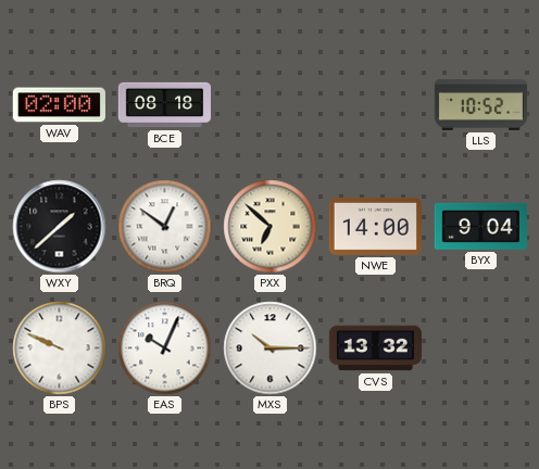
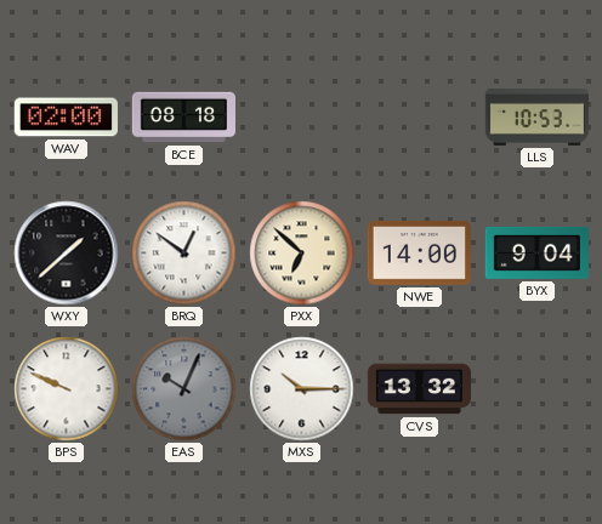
LLS: 10:52 -> 10:53
EAS dial: white -> grey
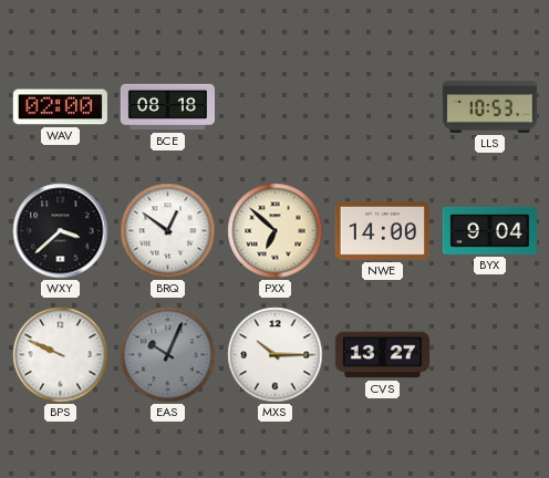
WXY: 1:38 -> 3:38
CVS: 13:32 -> 13:27
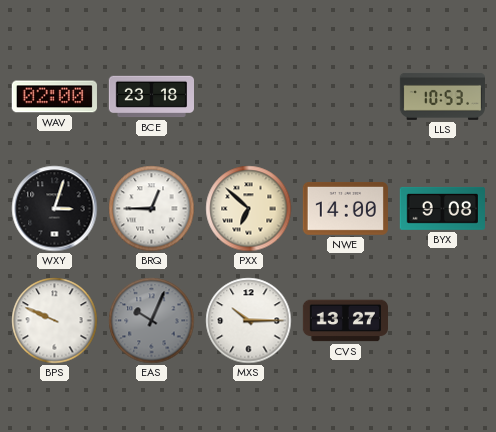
BCE: 08:18 -> 23:18
WXY: 3:38 -> 3:03
BRQ: 12:51 -> 12:45
BYX: 9:04 -> 9:08
